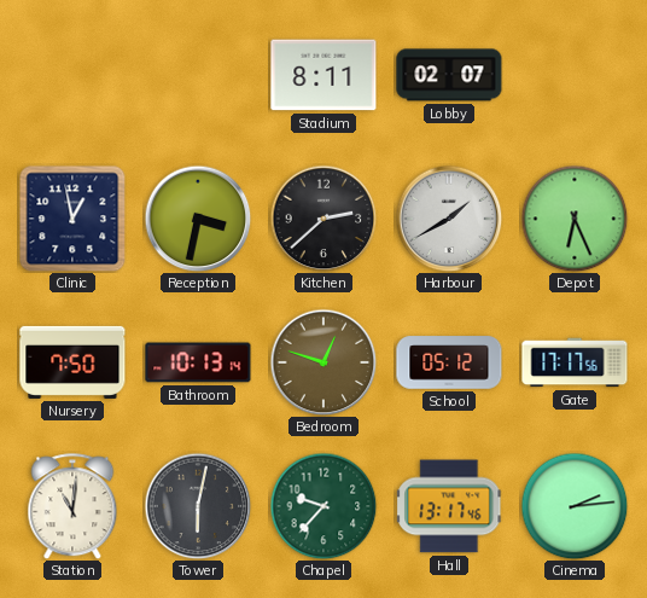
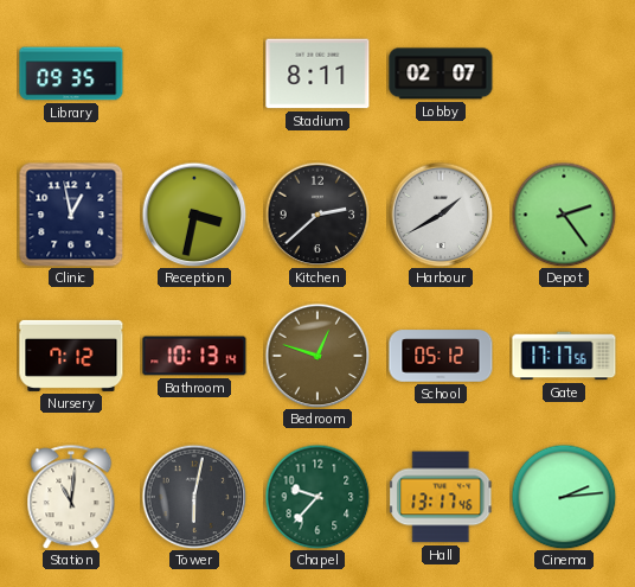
Library: none -> 09:35
Depot: 6:26 -> 2:24
Nursery: 7:50 -> 7:12
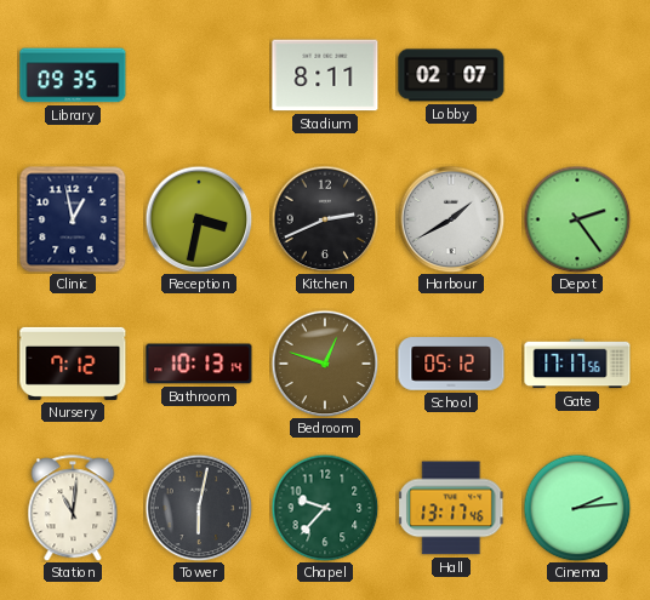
Kitchen: 2:38 -> 2:41
